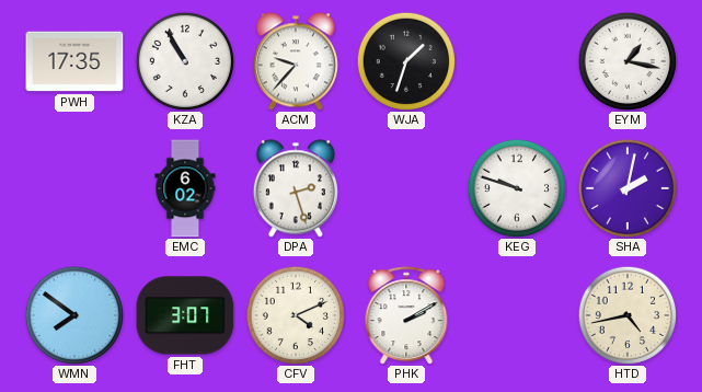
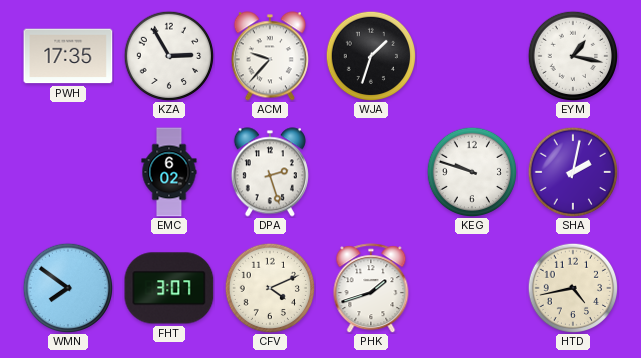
KZA: 10:55 -> 2:55
PHK: 2:10 -> 1:42
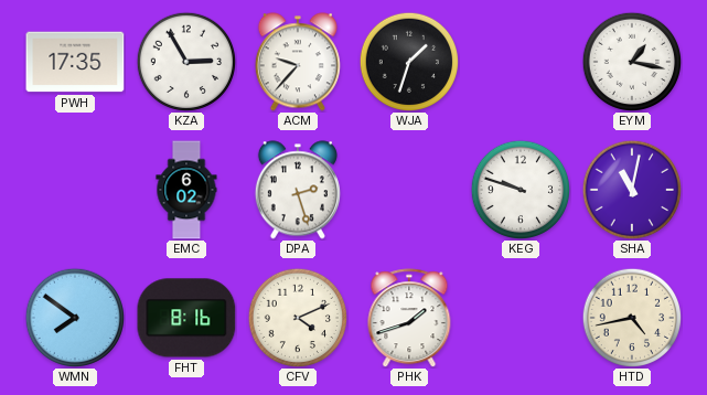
SHA: 2:02 -> 11:02
FHT: 3:07 -> 8:16
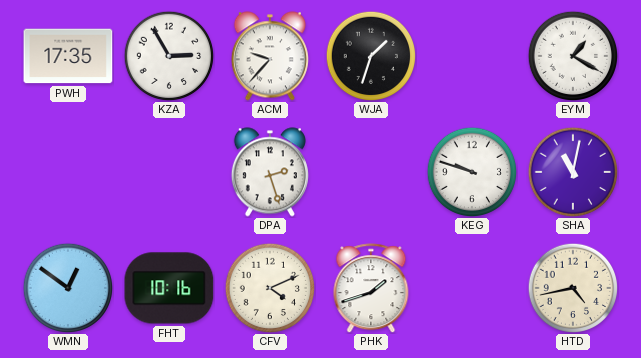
EYM: 1:17 -> 1:20
EMC: 6:02 -> none
WMN: 7:51 -> 12:51
FHT: 8:16 -> 10:16
